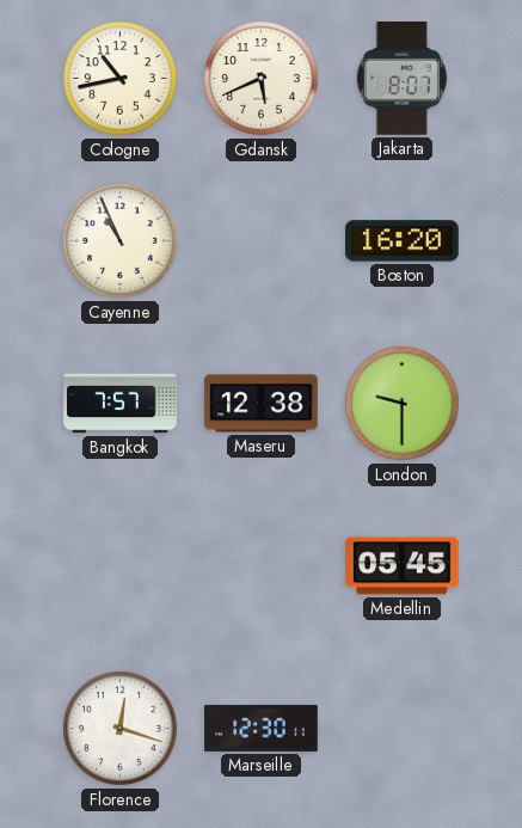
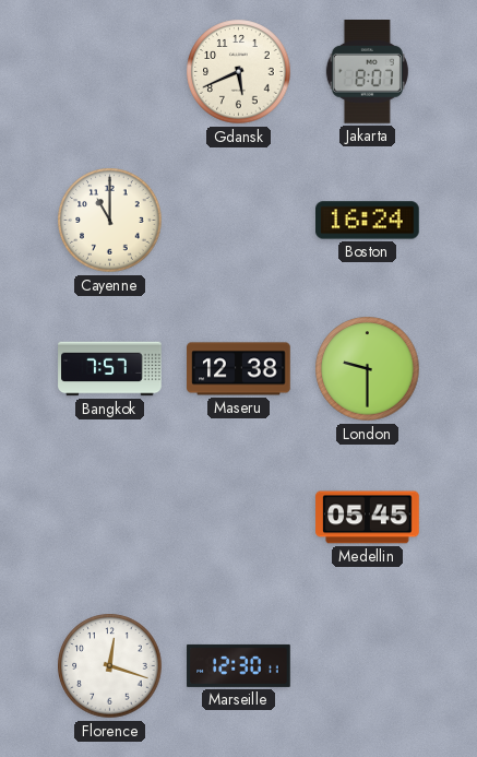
Cologne: 10:43 -> none
Cayenne: 10:56 -> 11:00
Boston: 16:20 -> 16:24
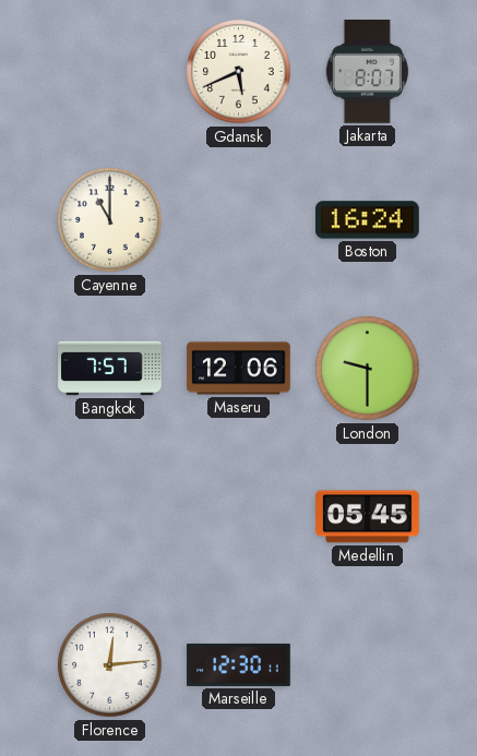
Maseru: 12:38 -> 12:06
Florence: 12:18 -> 12:14
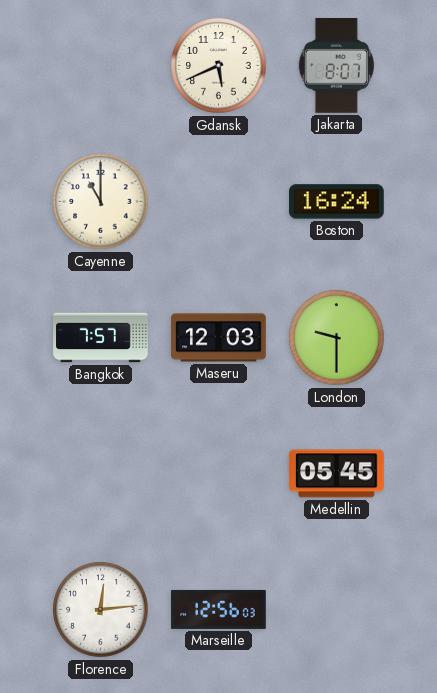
Maseru: 12:06 -> 12:03
Marseille: 12:30 -> 12:56
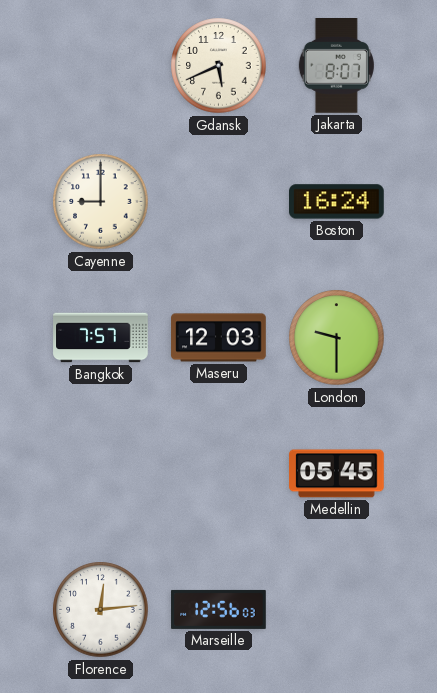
Cayenne: 11:00 -> 9:00
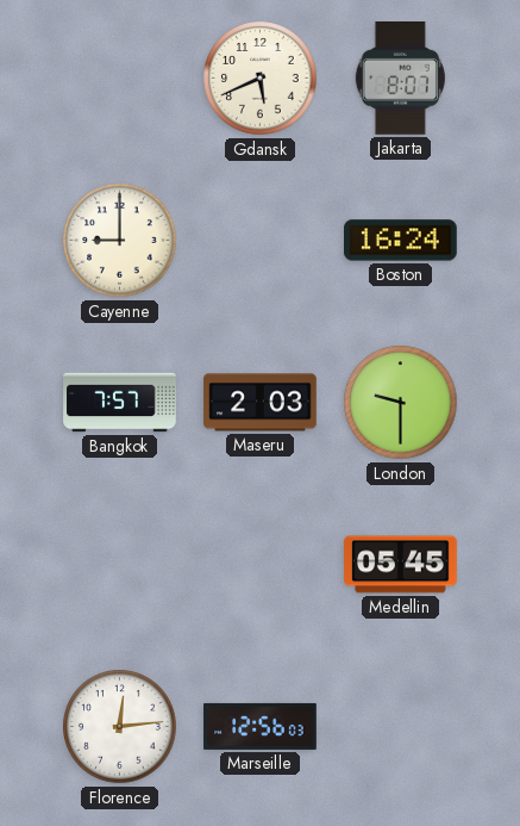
Maseru: 12:03 -> 2:03
